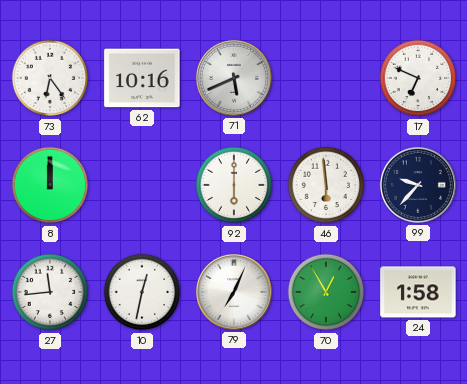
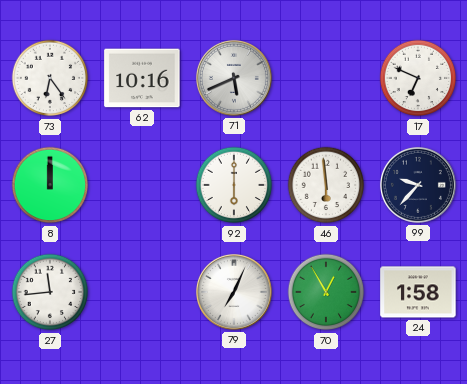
10: 12:32 -> none
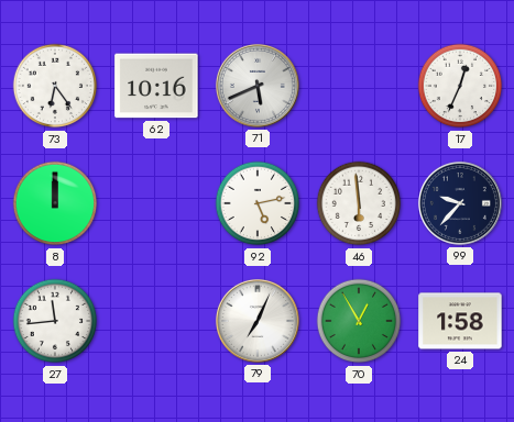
17: 6:49 -> 12:34
92: 6:00 -> 5:13
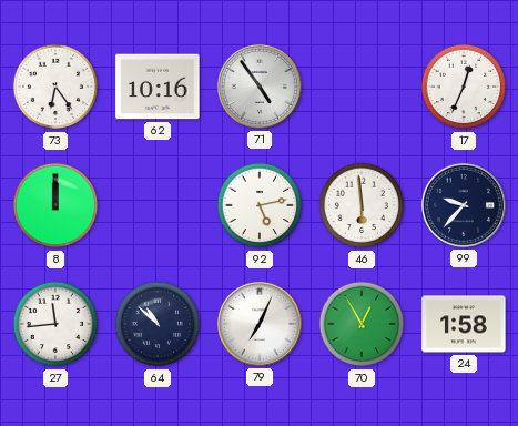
71: 5:41 -> 4:54
64: none -> 10:52
